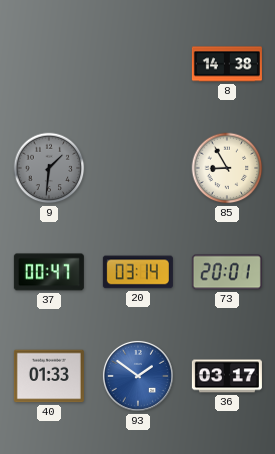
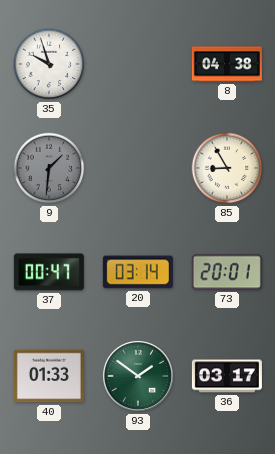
35: none -> 9:57
8: 14:38 -> 04:38
93 dial: blue -> green
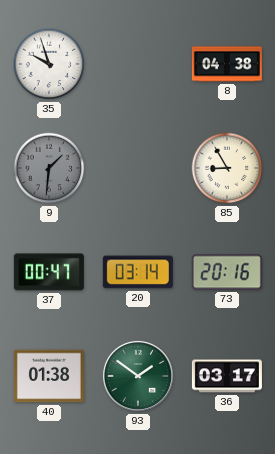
73: 20:01 -> 20:16
40: 01:33 -> 01:38
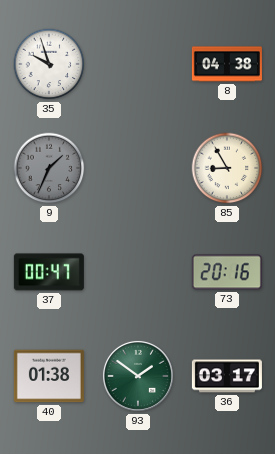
9: 1:31 -> 1:34
20: 03:14 -> none
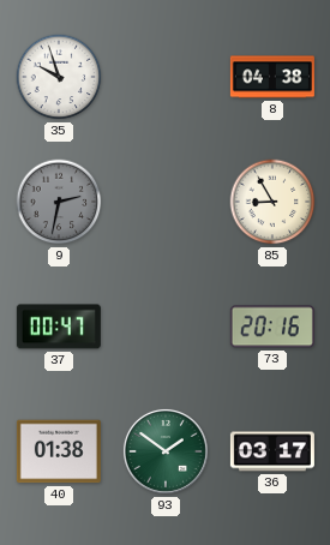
9: 1:34 -> 2:32
